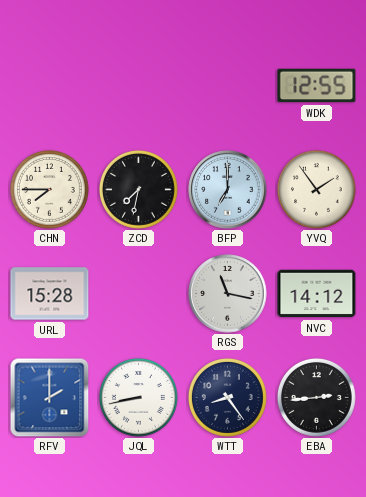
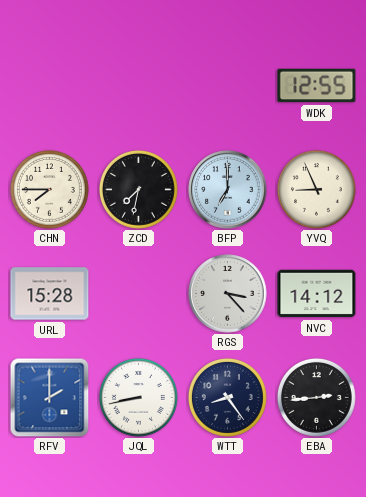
YVQ: 1:54 -> 8:56
RGS: 11:17 -> 3:23
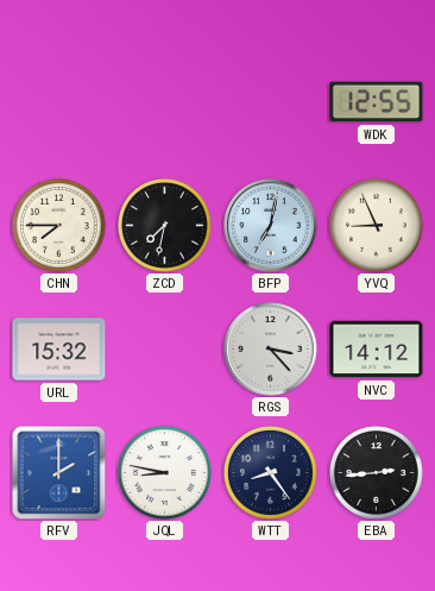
BFP: 7:00 -> 7:02
URL: 15:28 -> 15:32
JQL: 8:43 -> 8:47
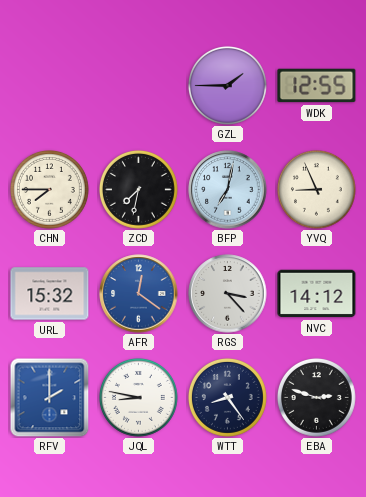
GZL: none -> 1:45
AFR: none -> 12:21
EBA: 2:44 -> 2:48
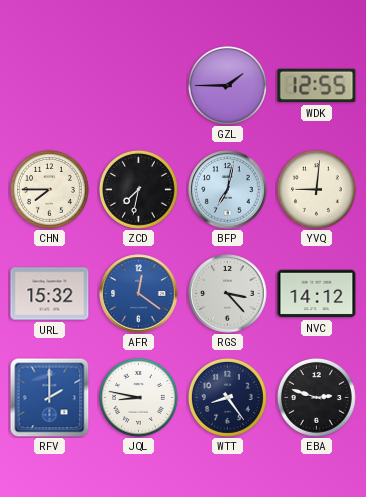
YVQ: 8:56 -> 9:01
